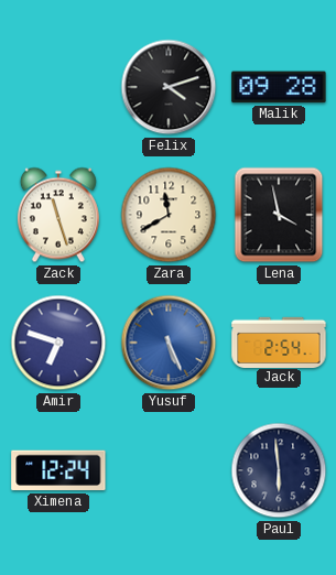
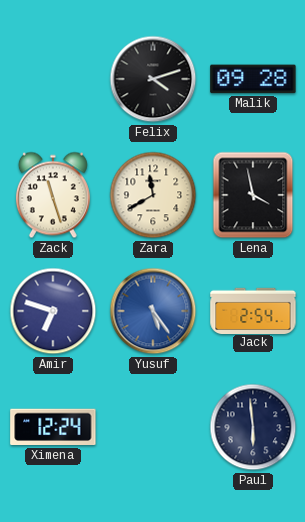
Yusuf: 5:26 -> 5:24
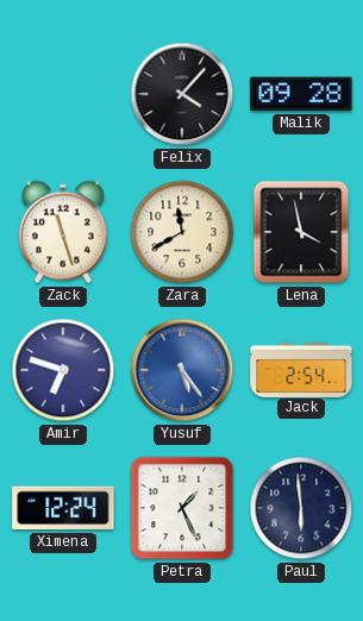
Felix: 4:12 -> 4:07
Petra: none -> 1:26
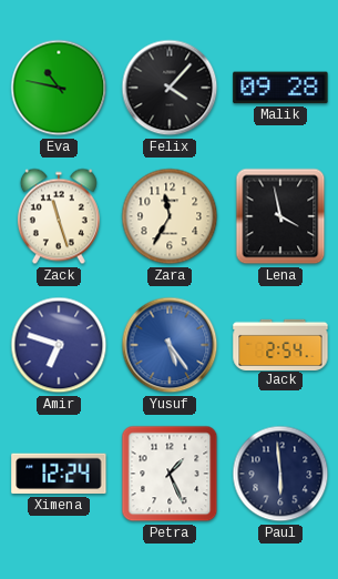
Eva: none -> 10:47
Zara: 11:40 -> 11:35
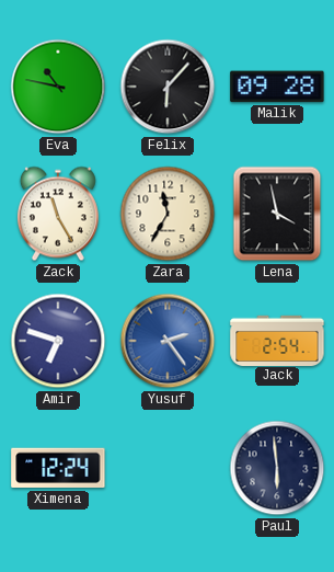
Felix: 4:07 -> 6:07
Zack: 11:27 -> 11:25
Yusuf: 5:24 -> 2:24
Petra: 1:26 -> none
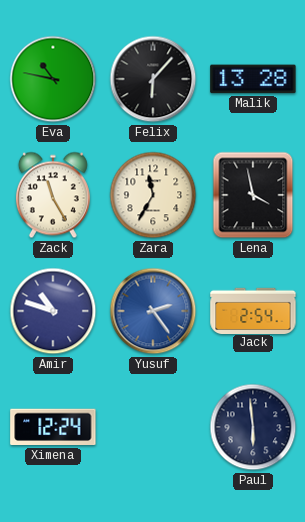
Malik: 09:28 -> 13:28
Amir: 6:48 -> 10:48
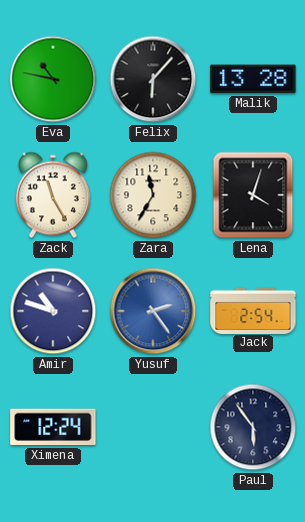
Lena: 3:58 -> 4:03
Paul: 5:59 -> 5:54
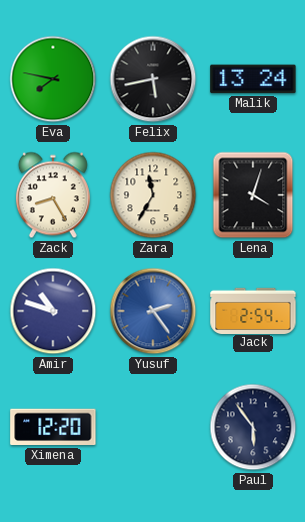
Eva: 10:47 -> 7:47
Felix: 6:07 -> 5:43
Malik: 13:28 -> 13:24
Zack: 11:25 -> 8:25
Ximena: 12:24 -> 12:20
